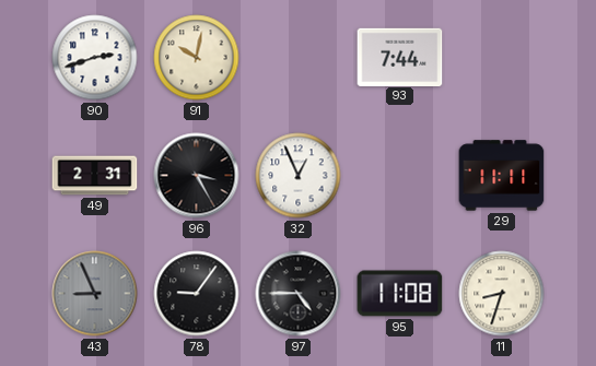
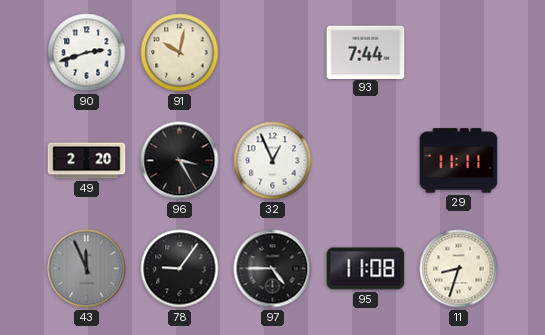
49: 2:31 -> 2:20
43: 8:56 -> 11:56
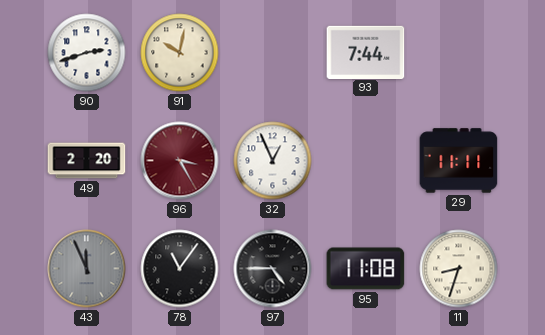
96 dial: black -> burgundy
78: 9:06 -> 11:06
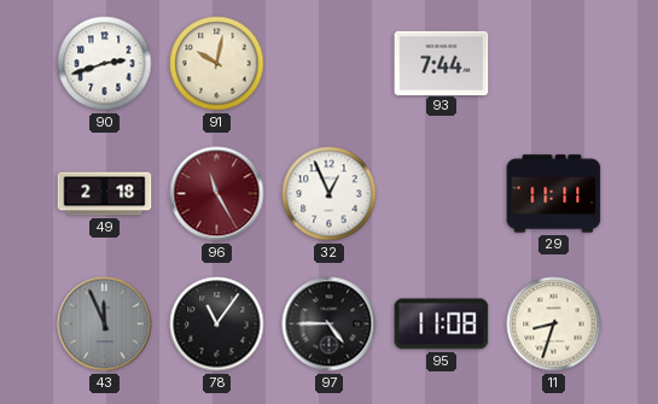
49: 2:20 -> 2:18
96: 3:25 -> 11:25
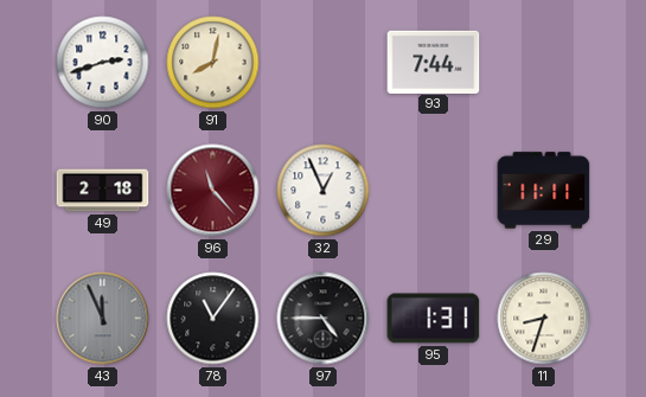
91: 10:02 -> 8:02
96: 11:25 -> 11:23
95: 11:08 -> 1:31
